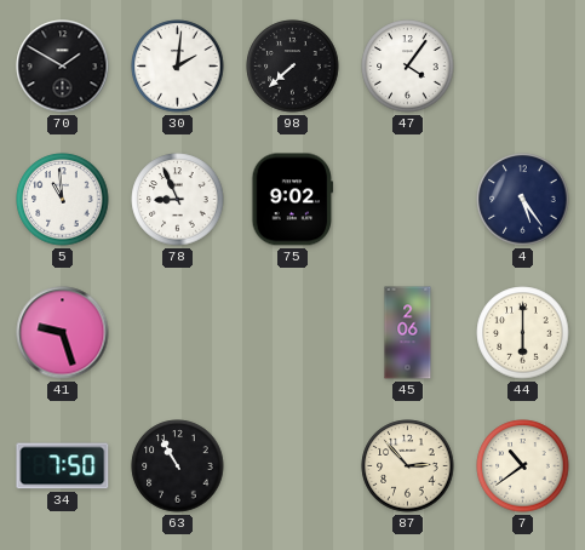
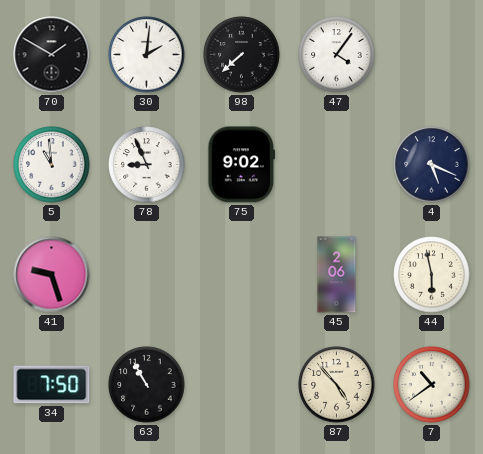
4: 5:24 -> 5:19
44: 6:00 -> 5:58
87: 2:53 -> 4:53
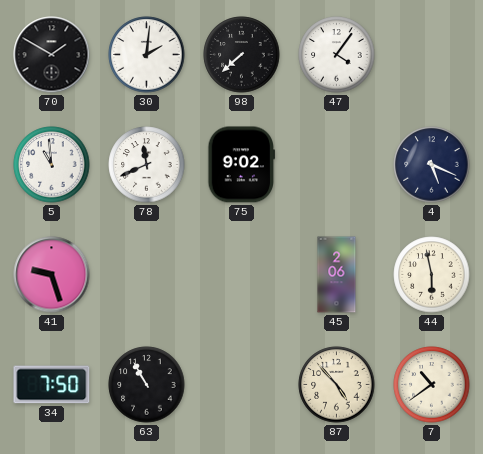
78: 8:56 -> 11:41
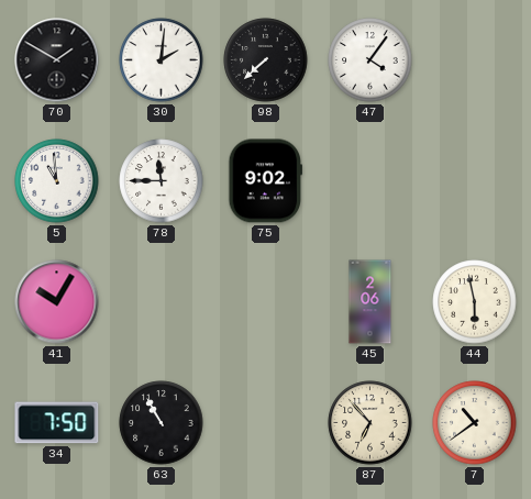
78: 11:41 -> 11:45
4: 5:19 -> none
41: 9:27 -> 10:05
87: 4:53 -> 6:53
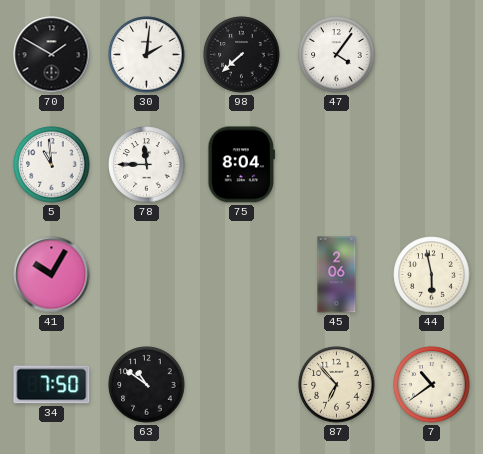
75: 9:02 -> 8:04
63: 10:55 -> 10:51
